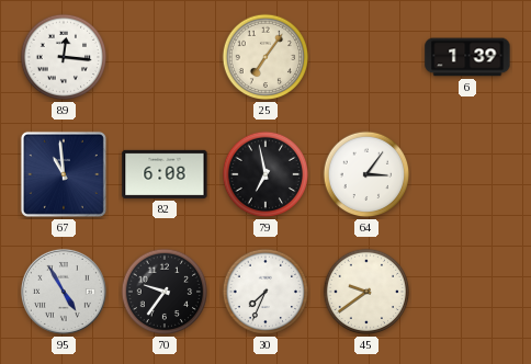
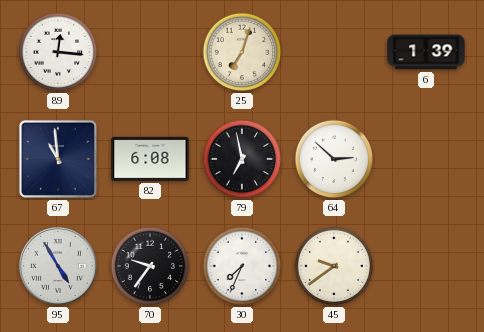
25: 7:06 -> 7:03
64: 3:06 -> 2:52
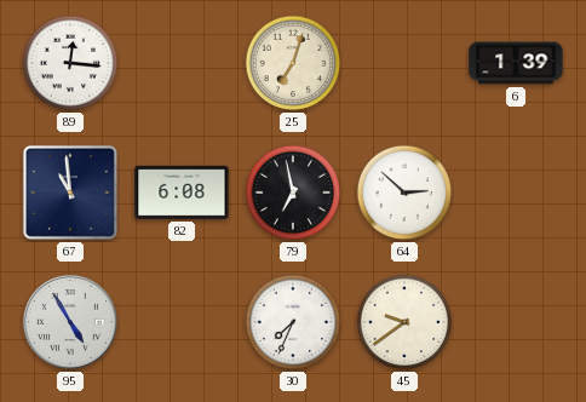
70: 9:36 -> none
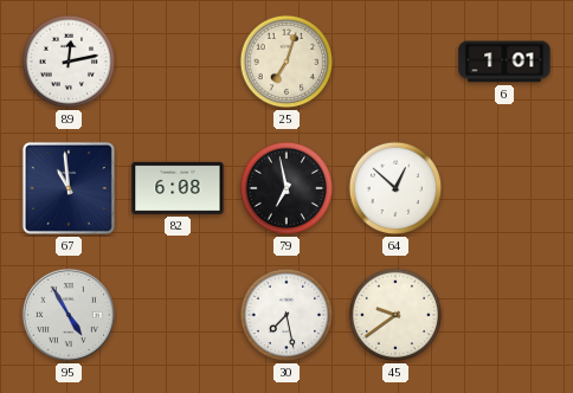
89: 12:16 -> 12:13
6: 1:39 -> 1:01
64: 2:52 -> 12:52
30: 7:34 -> 7:28
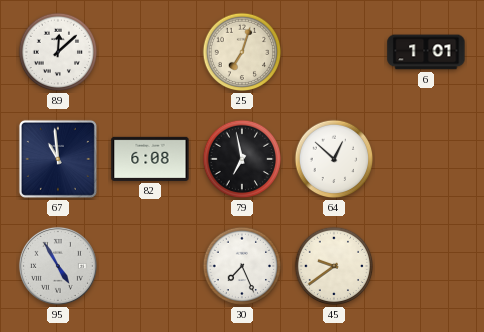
89: 12:13 -> 12:08
30: 7:28 -> 7:26
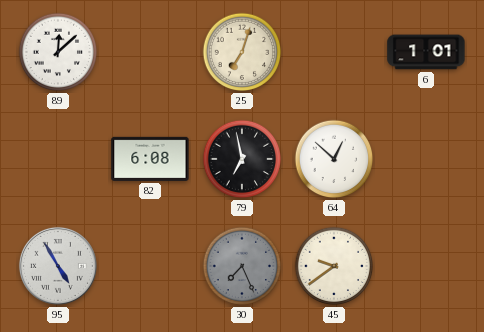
67: 10:59 -> none
30 dial: white -> grey
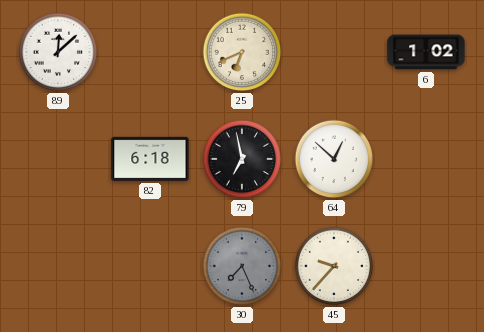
25: 7:03 -> 6:41
6: 1:01 -> 1:02
82: 6:08 -> 6:18
95: 4:55 -> none
45: 9:39 -> 9:37
